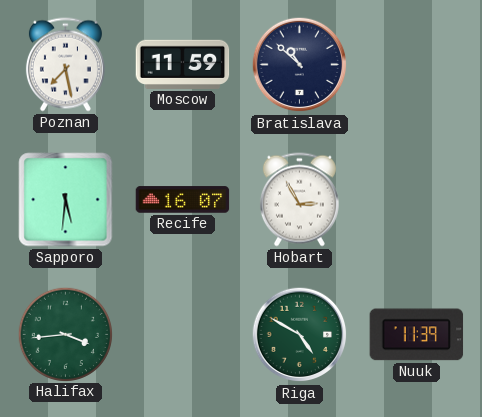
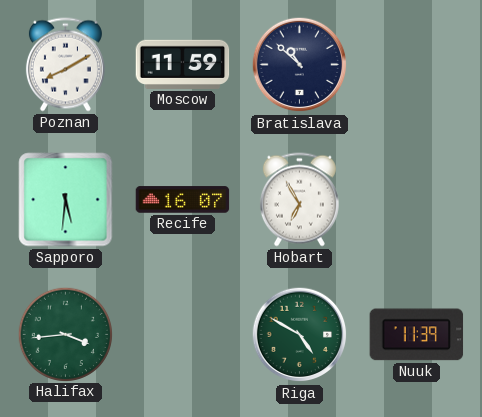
Poznan: 7:28 -> 8:10
Hobart: 2:55 -> 6:55
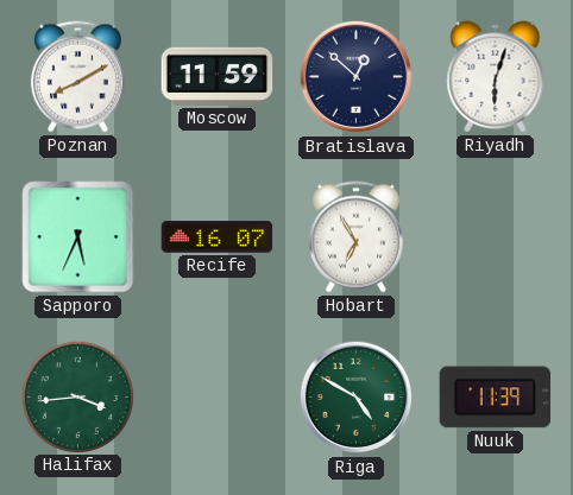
Bratislava: 10:52 -> 12:52
Riyadh: none -> 6:03
Sapporo: 5:31 -> 5:34
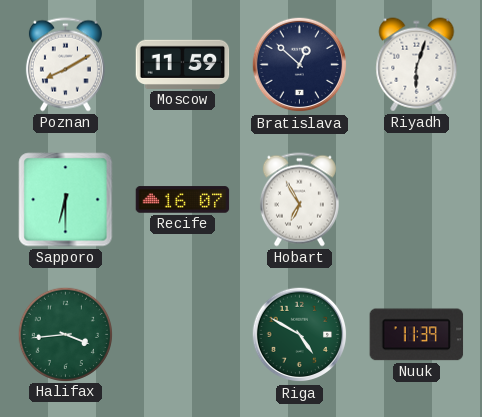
Sapporo: 5:34 -> 6:30
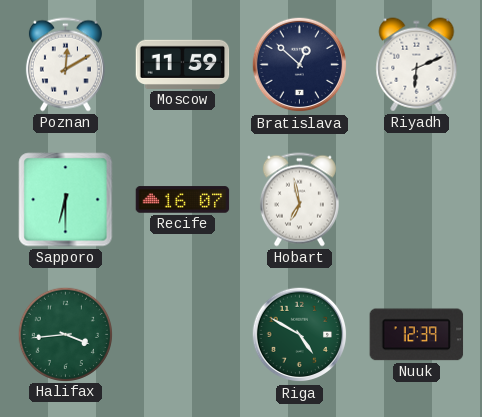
Poznan: 8:10 -> 12:10
Riyadh: 6:03 -> 6:11
Hobart: 6:55 -> 6:58
Nuuk: 11:39 -> 12:39
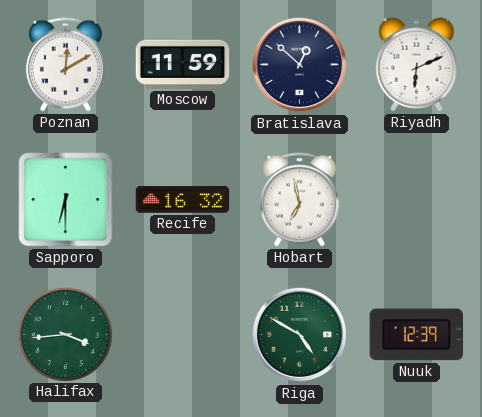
Recife: 16:07 -> 16:32
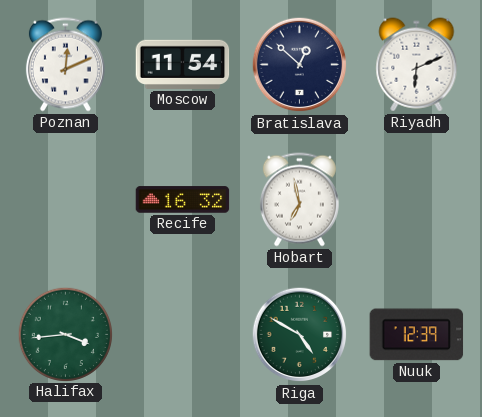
Poznan: 12:10 -> 12:11
Moscow: 11:59 -> 11:54
Sapporo: 6:30 -> none
